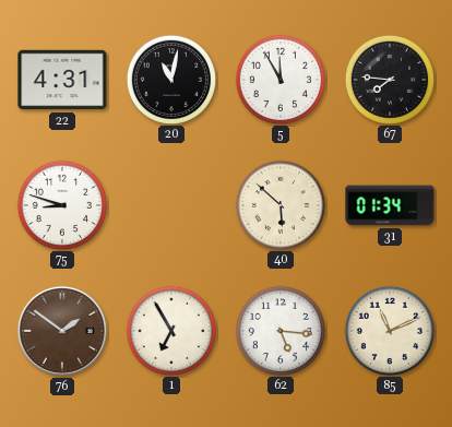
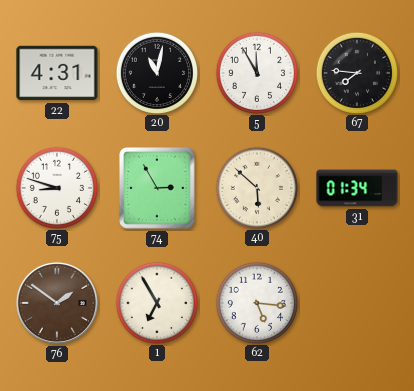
74: none -> 2:55
85: 11:11 -> none
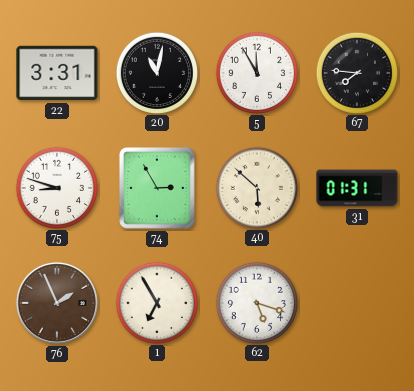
22: 4:31 -> 3:31
31: 01:34 -> 01:31
76: 1:51 -> 1:56
62: 5:16 -> 5:18
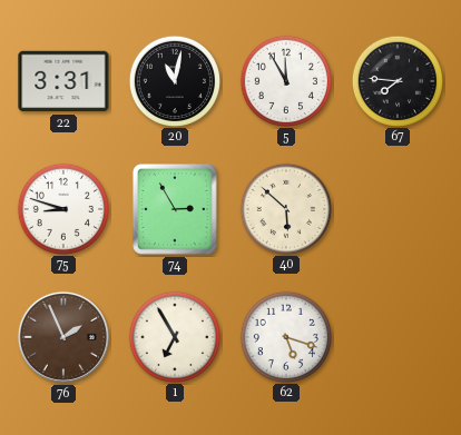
31: 01:31 -> none
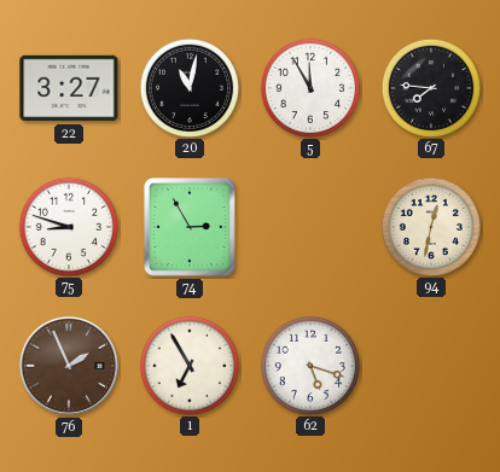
22: 3:31 -> 3:27
40: 5:52 -> none
94: none -> 12:32
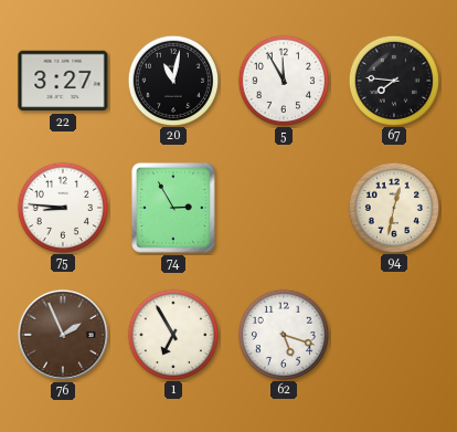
75: 8:48 -> 8:46
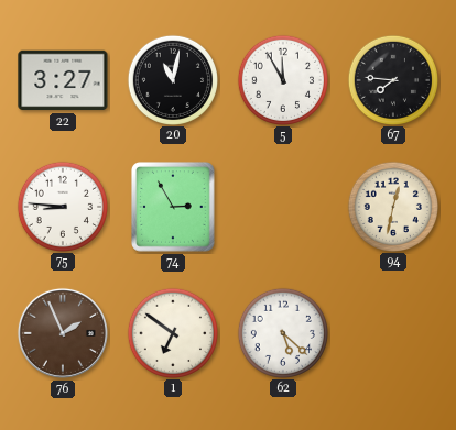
1: 6:55 -> 6:51
62: 5:18 -> 5:22
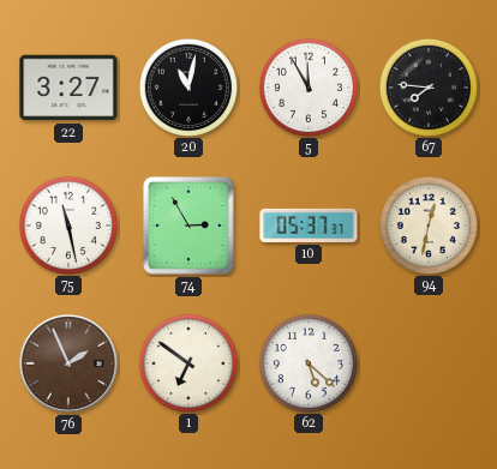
75: 8:46 -> 11:28
10: none -> 05:37
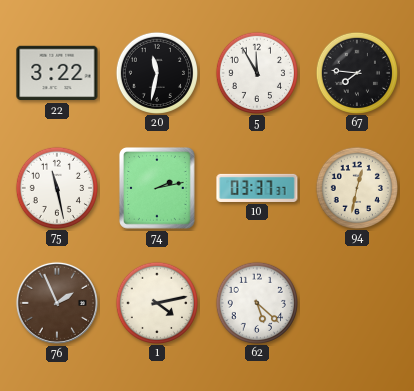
22: 3:27 -> 3:22
20: 11:02 -> 11:32
74: 2:55 -> 2:13
10: 05:37 -> 03:37
1: 6:51 -> 4:13
